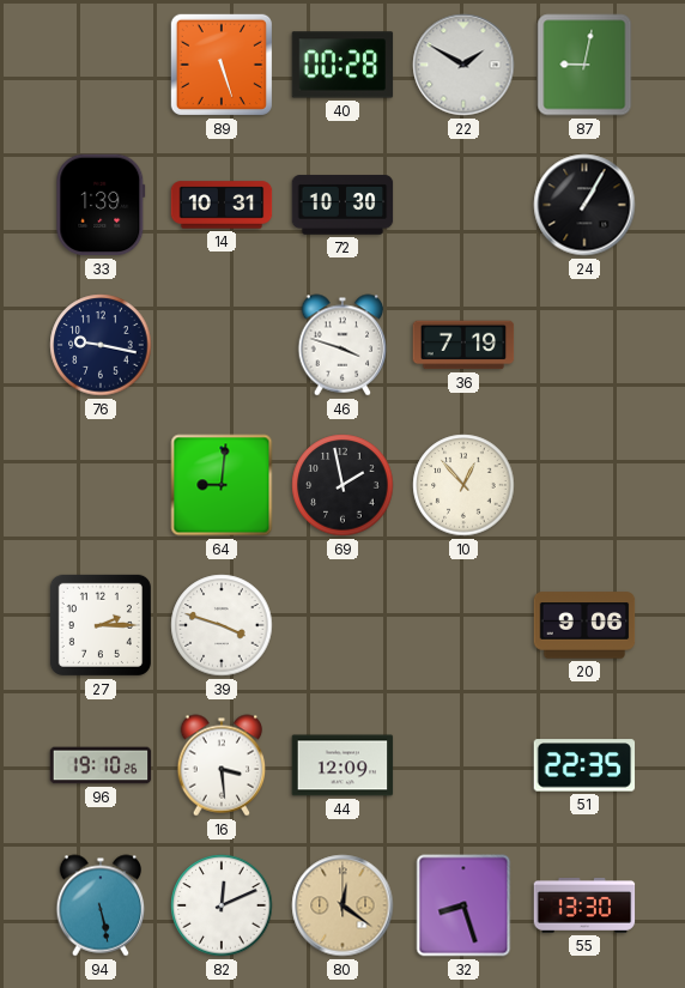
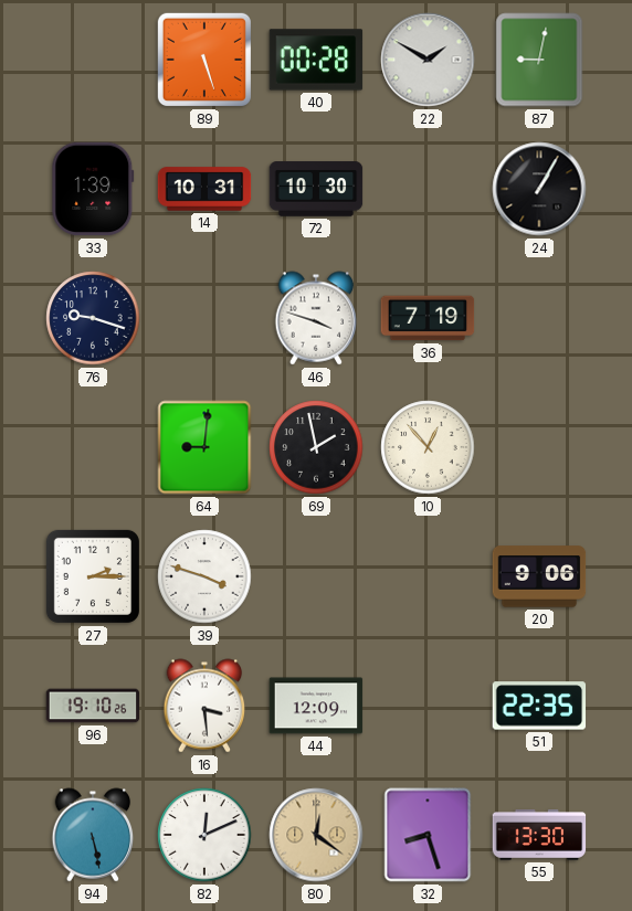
76: 9:17 -> 9:18
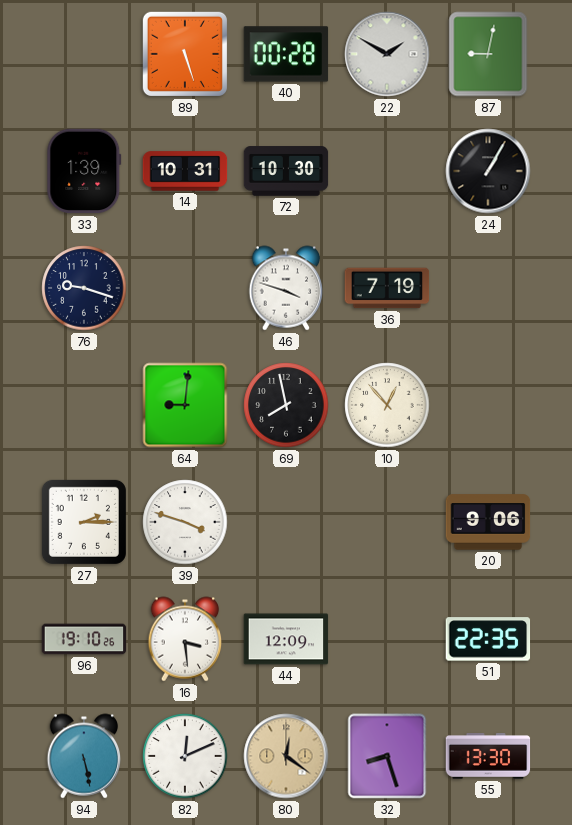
69: 1:58 -> 7:58
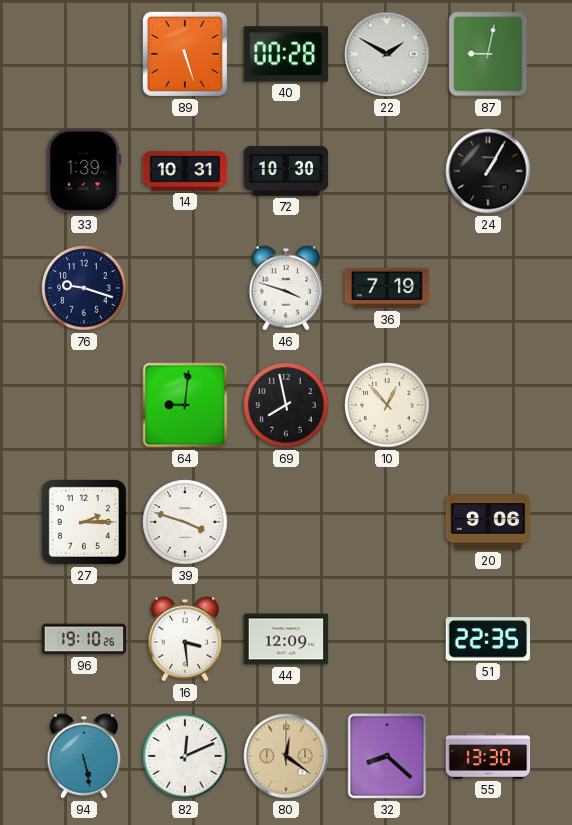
32: 8:27 -> 8:22
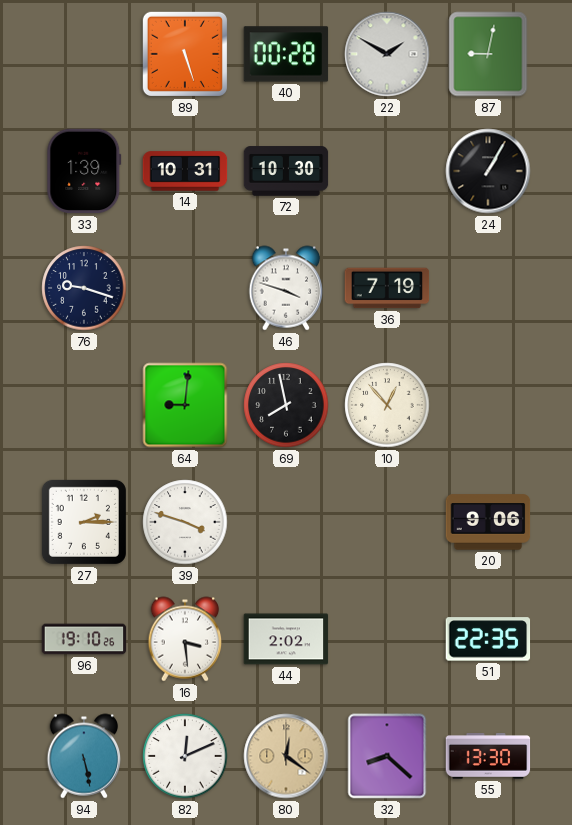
44: 12:09 -> 2:02
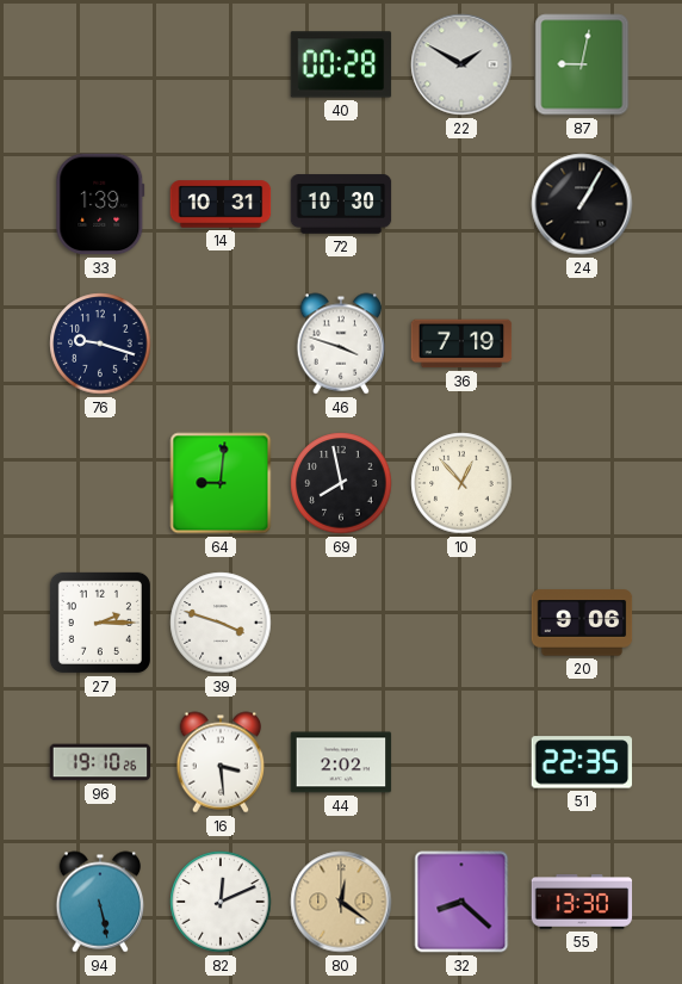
89: 5:27 -> none
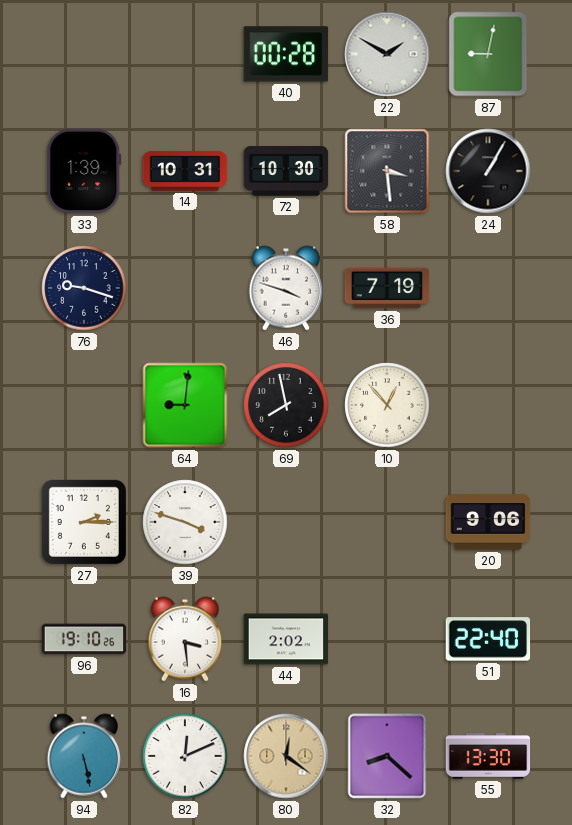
58: none -> 3:29
51: 22:35 -> 22:40
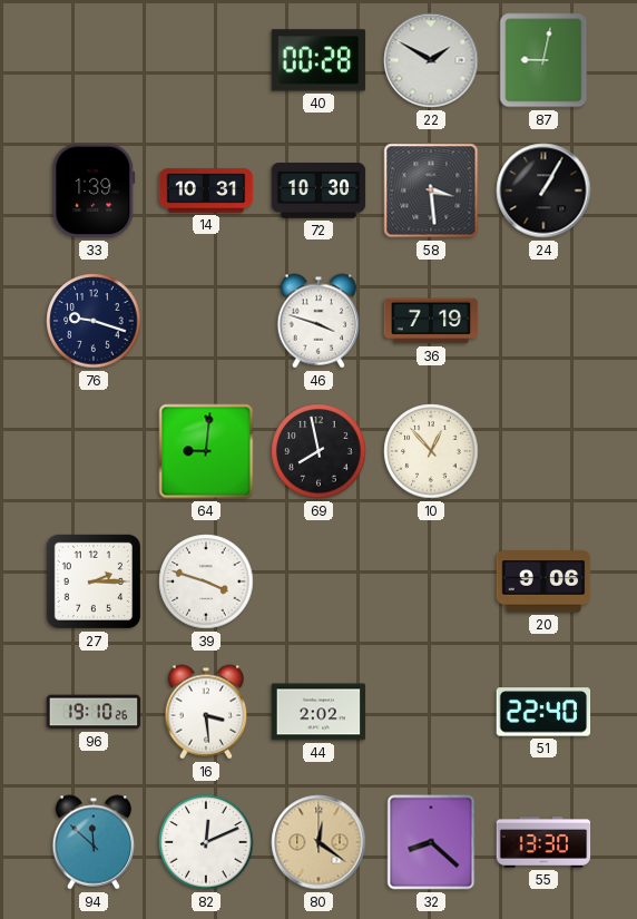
94: 5:28 -> 11:52
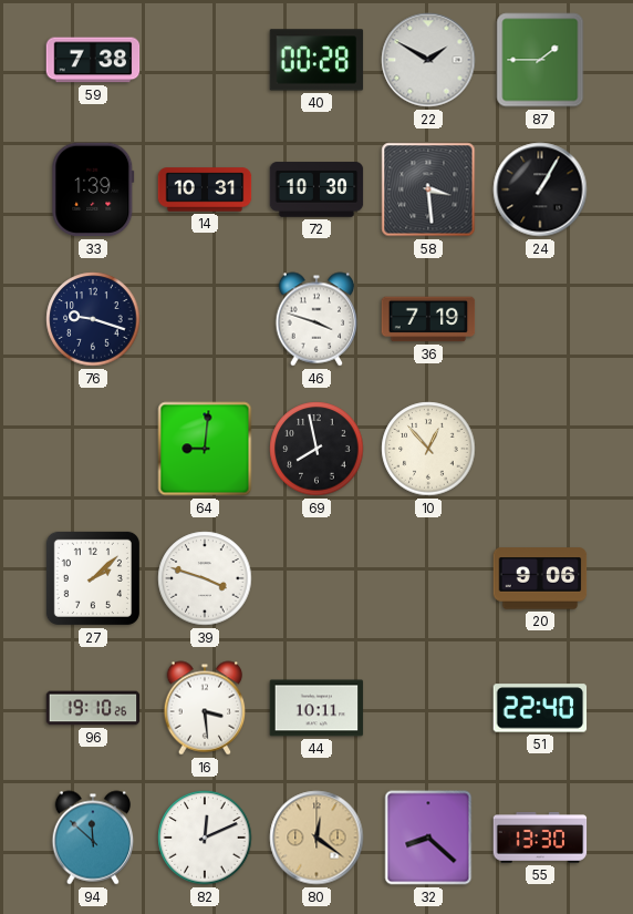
59: none -> 7:38
87: 9:02 -> 1:45
27: 2:15 -> 2:08
44: 2:02 -> 10:11
